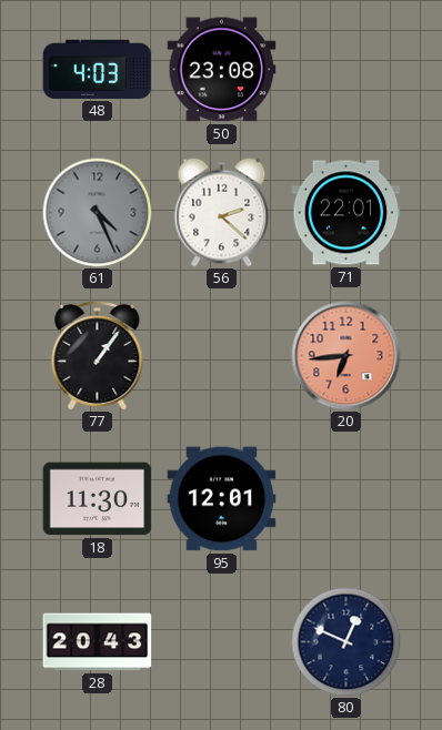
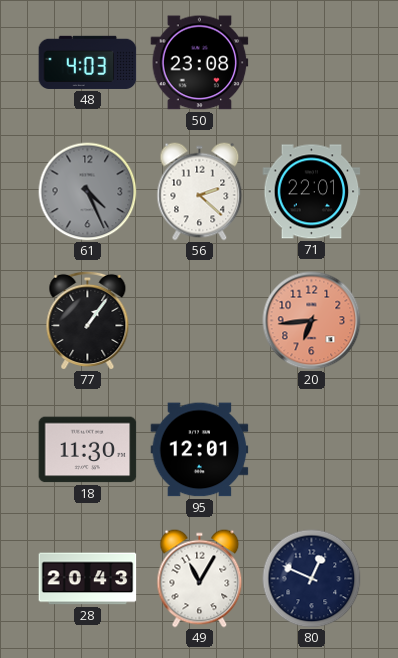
49: none -> 11:05
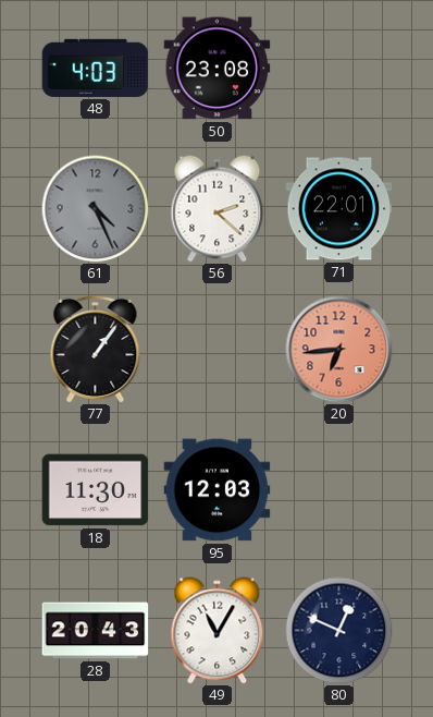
95: 12:01 -> 12:03
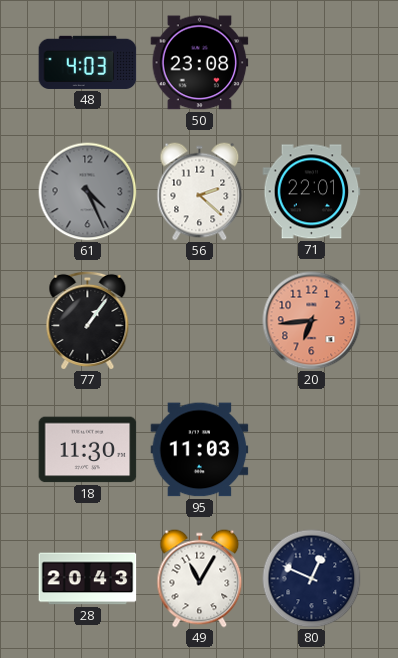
95: 12:03 -> 11:03
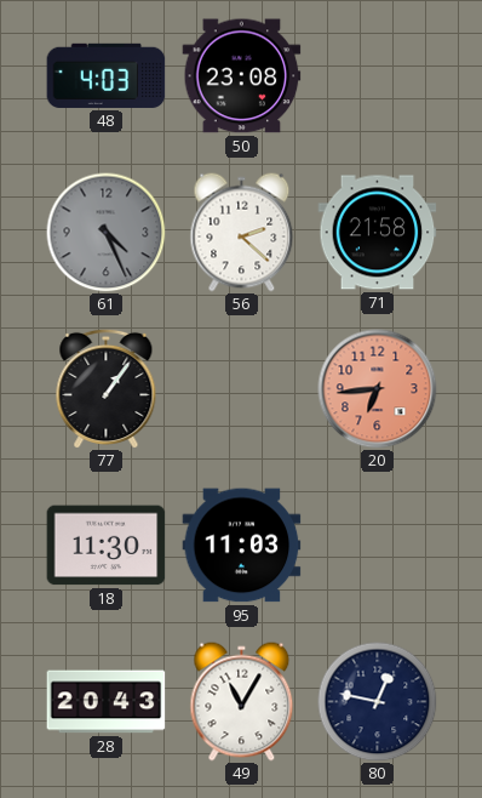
71: 22:01 -> 21:58
80: 12:49 -> 12:47
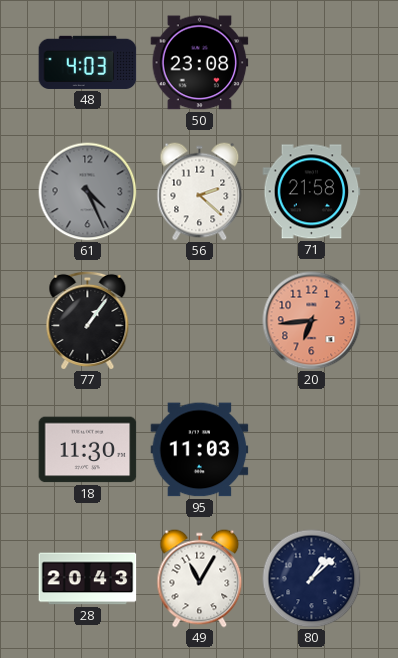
80: 12:47 -> 1:08
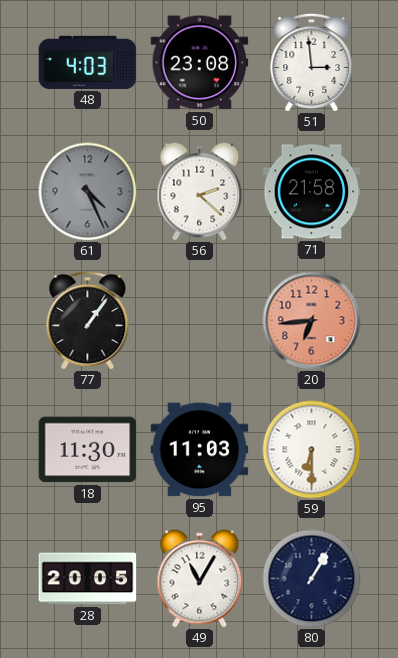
51: none -> 2:59
59: none -> 6:30
28: 20:43 -> 20:05
80: 1:08 -> 1:05
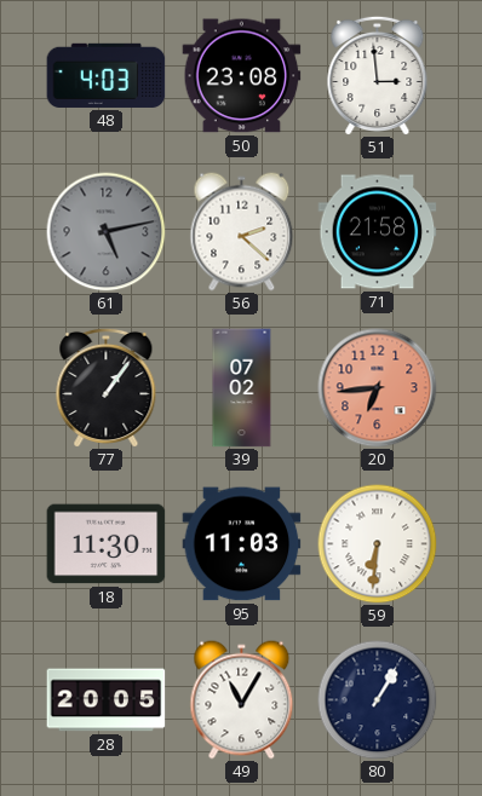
61: 4:26 -> 5:13
39: none -> 07:02
59: 6:30 -> 6:31
